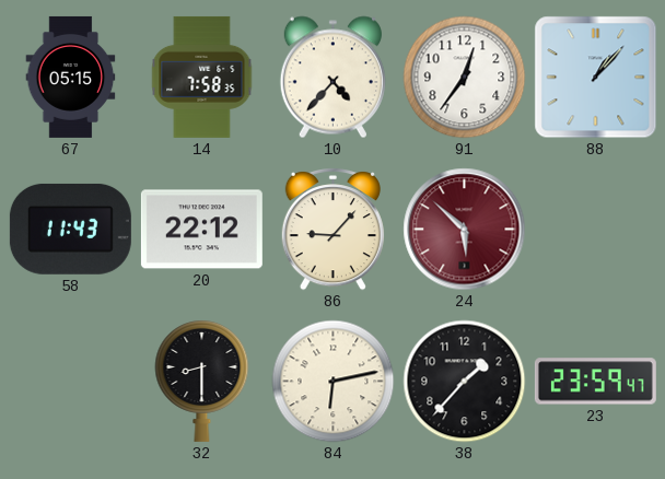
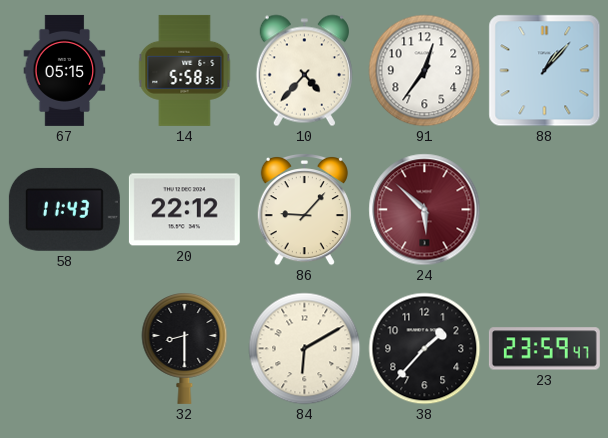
14: 7:58 -> 5:58
84: 6:13 -> 6:10
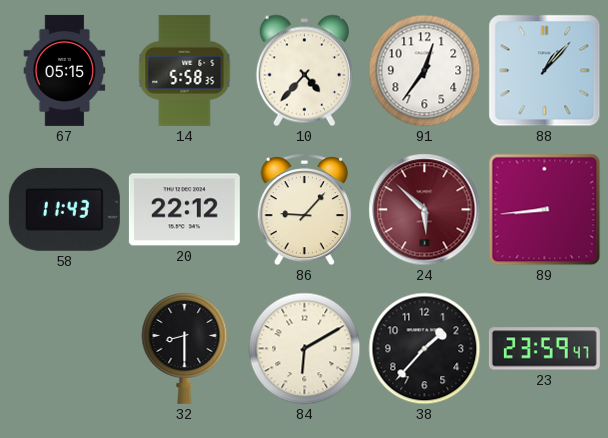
89: none -> 8:44
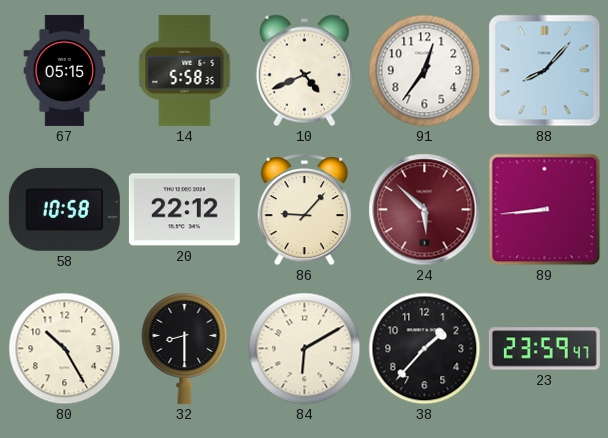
10: 4:37 -> 4:41
88: 1:07 -> 8:07
58: 11:43 -> 10:58
80: none -> 10:25
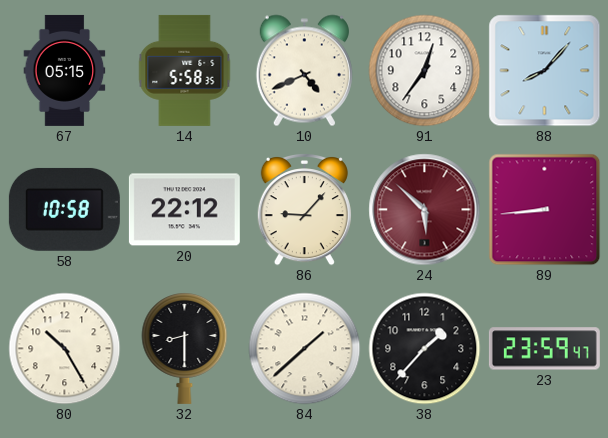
84: 6:10 -> 1:38
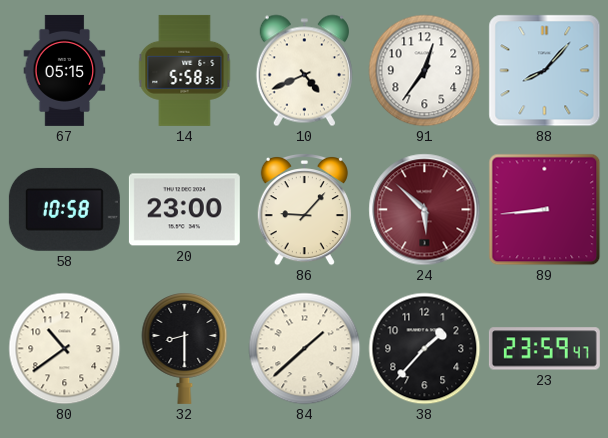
20: 22:12 -> 23:00
80: 10:25 -> 10:39
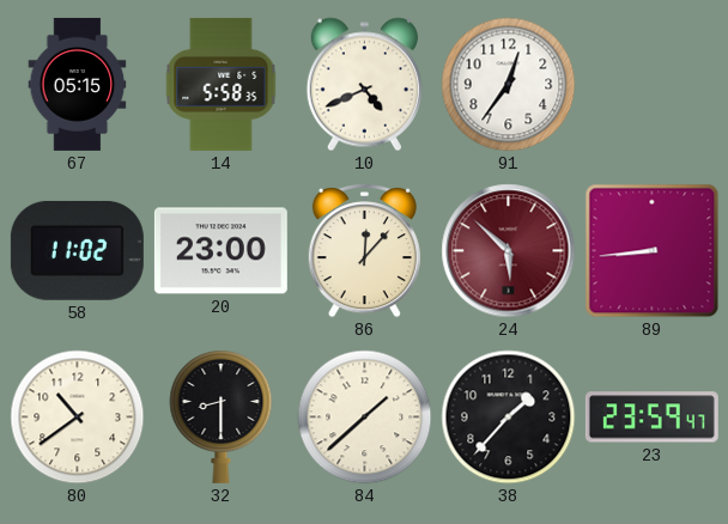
88: 8:07 -> none
58: 10:58 -> 11:02
86: 9:07 -> 12:07
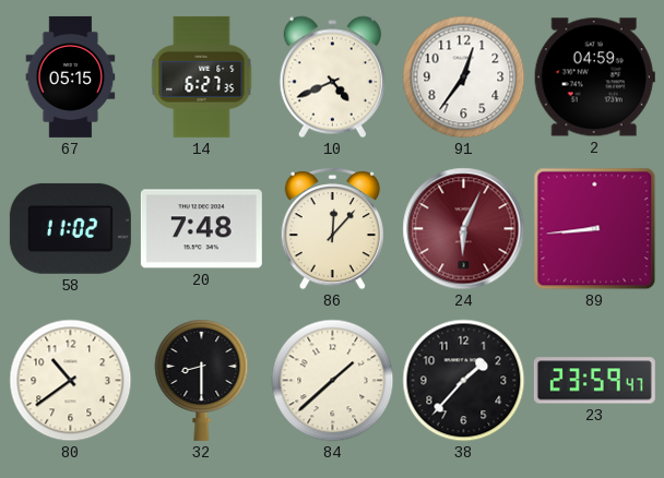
14: 5:58 -> 6:27
2: none -> 04:59
20: 23:00 -> 7:48
24: 5:52 -> 6:04
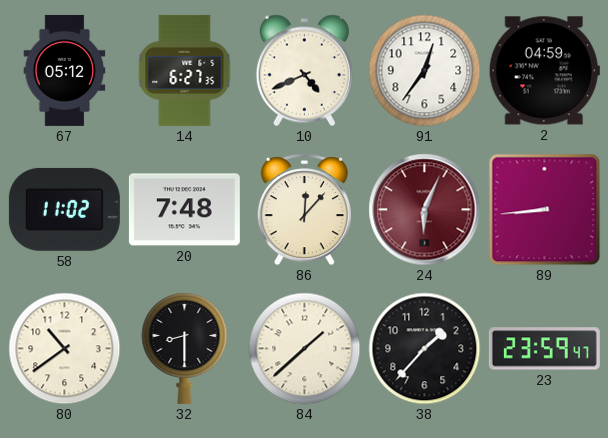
67: 05:15 -> 05:12
